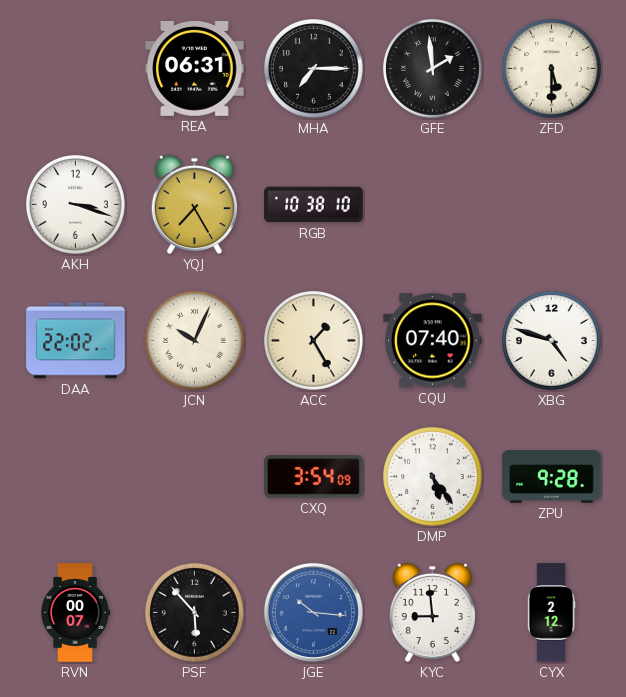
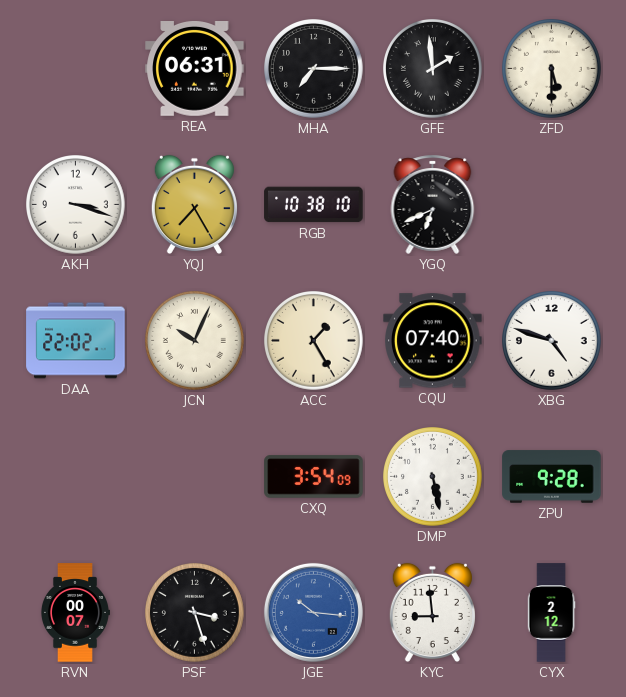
YGQ: none -> 6:41
DMP: 5:24 -> 5:28
PSF: 5:53 -> 3:27
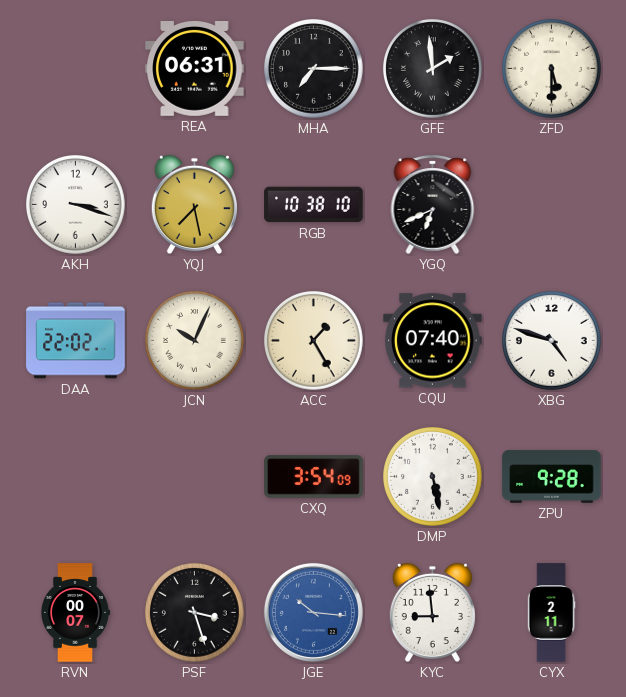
YQJ: 7:25 -> 7:28
CYX: 2:12 -> 2:11
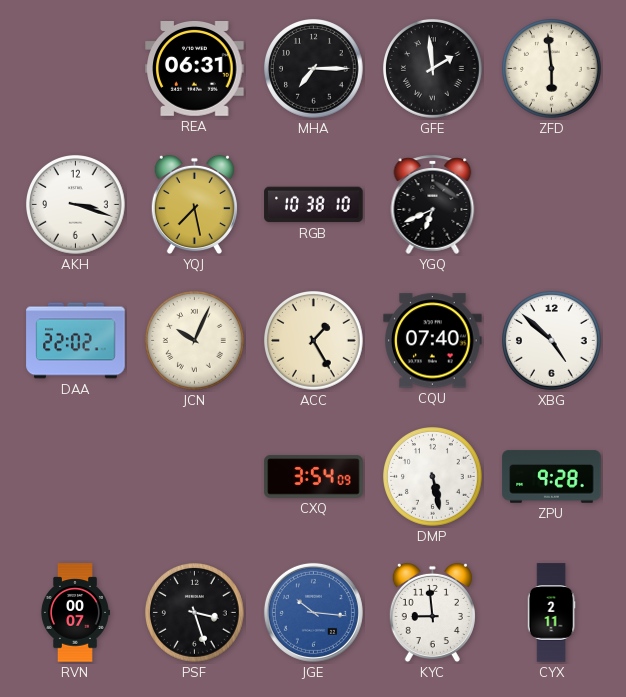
ZFD: 5:30 -> 5:59
XBG: 4:48 -> 4:52
